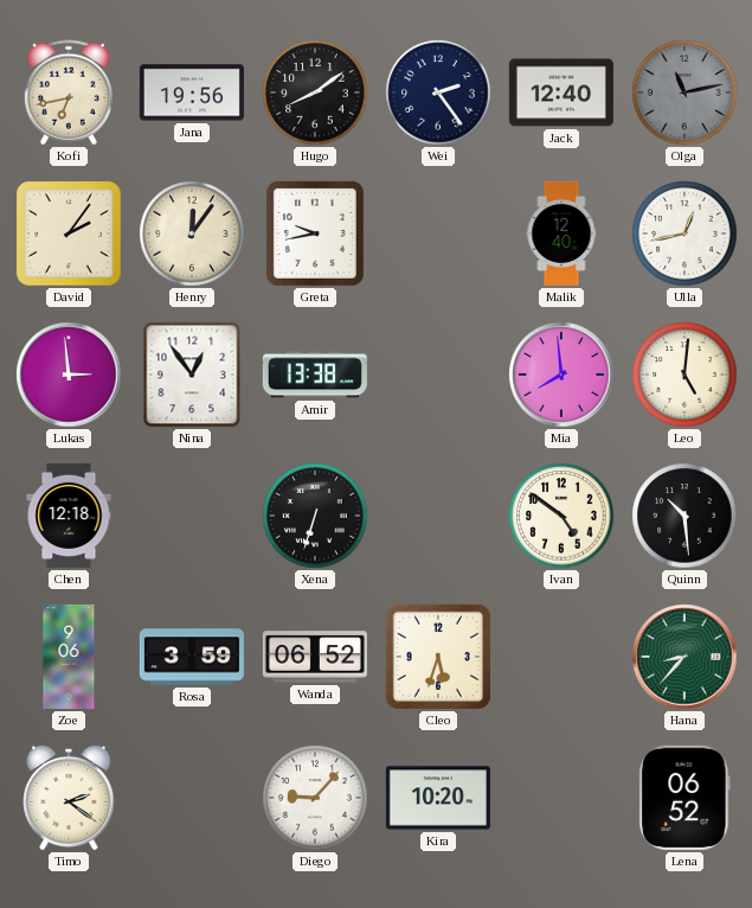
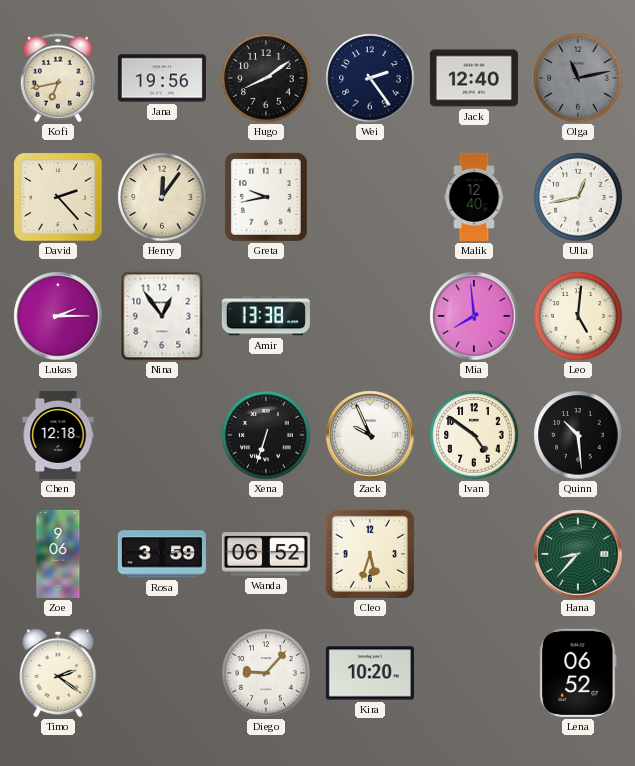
David: 2:06 -> 2:23
Lukas: 2:59 -> 2:15
Zack: none -> 9:56
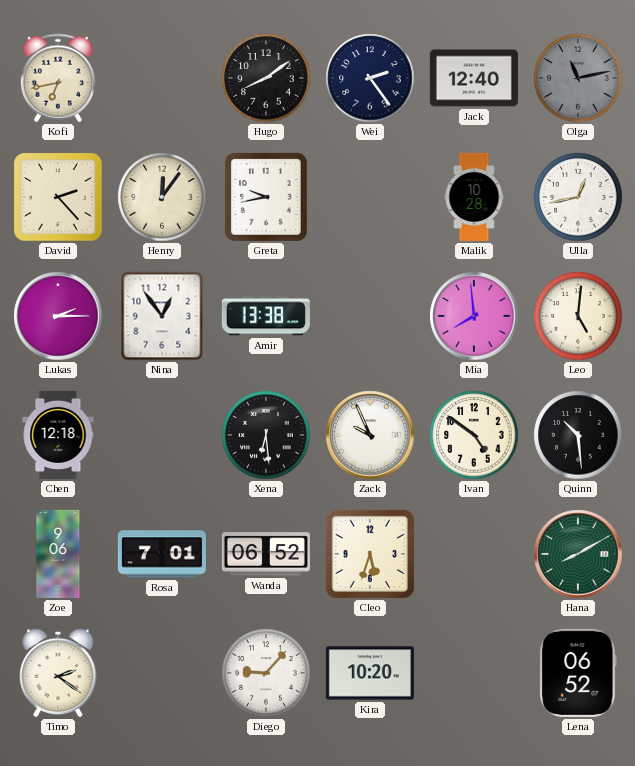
Jana: 19:56 -> none
Malik: 12:40 -> 10:28
Xena: 6:33 -> 6:29
Rosa: 3:59 -> 7:01
Hana: 8:37 -> 8:10
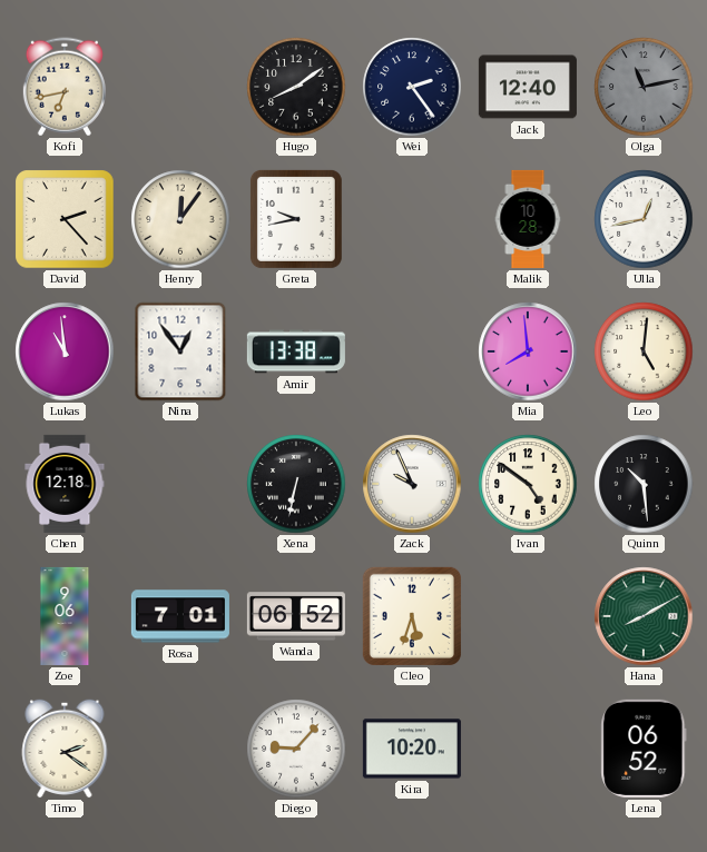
Lukas: 2:15 -> 10:59
Xena: 6:29 -> 6:32
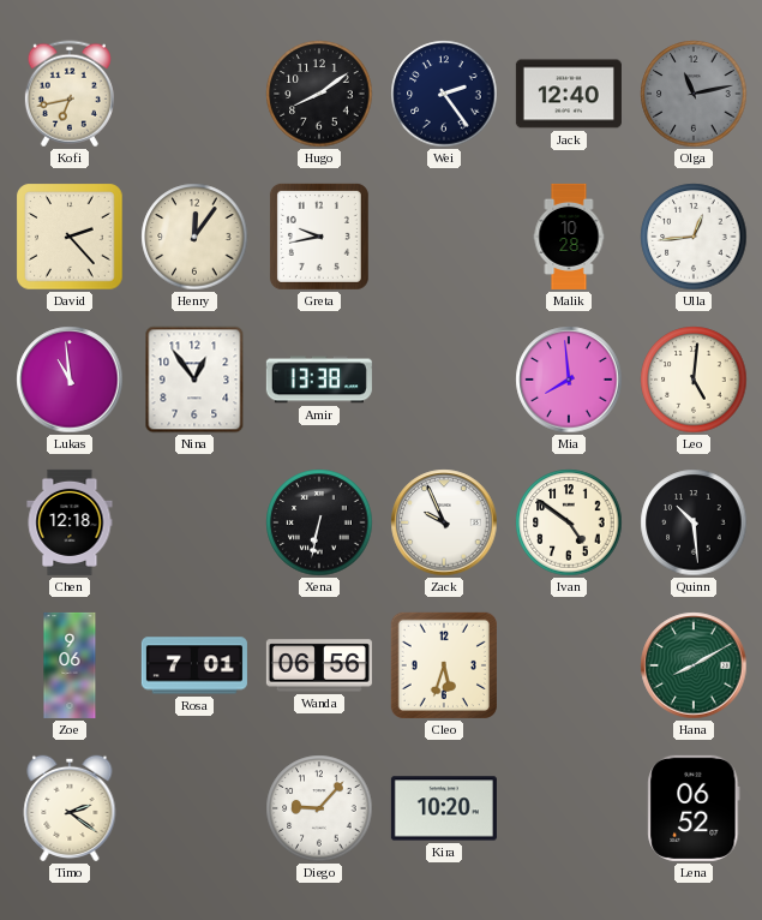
Ulla: 12:43 -> 12:44
Wanda: 06:52 -> 06:56
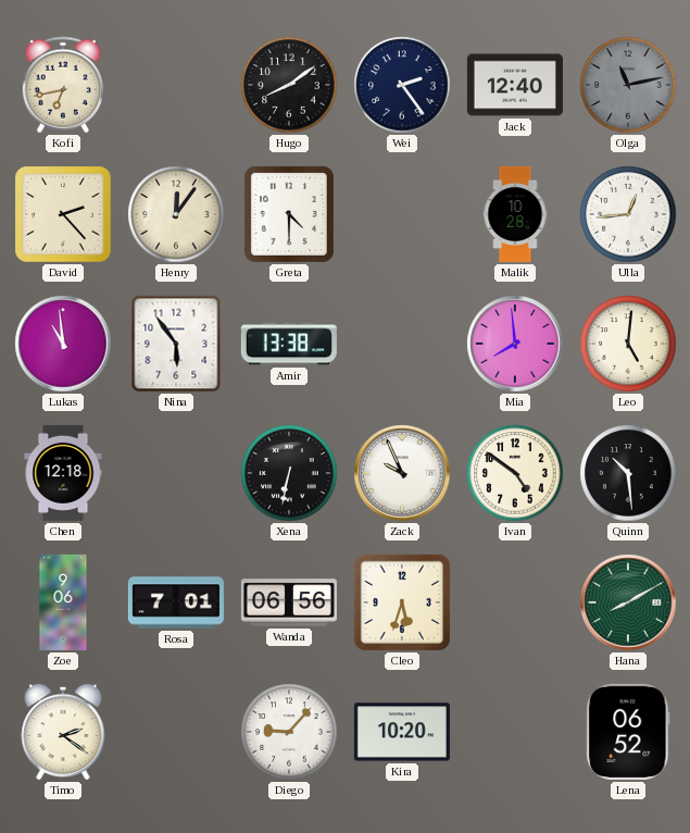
Greta: 9:43 -> 4:30
Nina: 12:54 -> 5:54
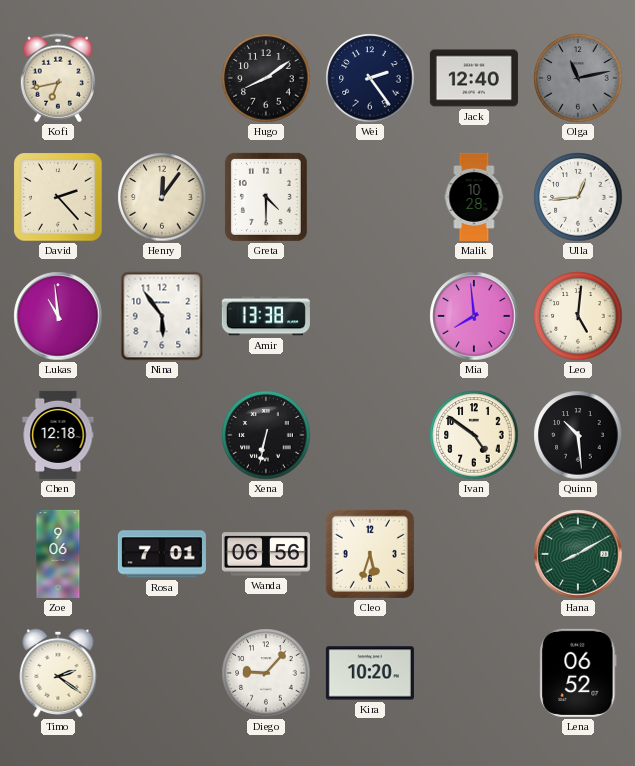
Zack: 9:56 -> none
